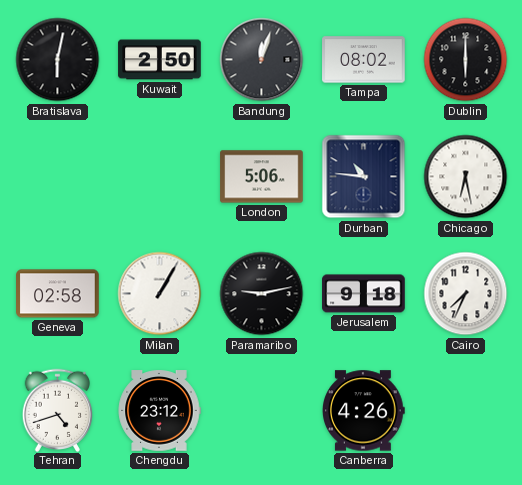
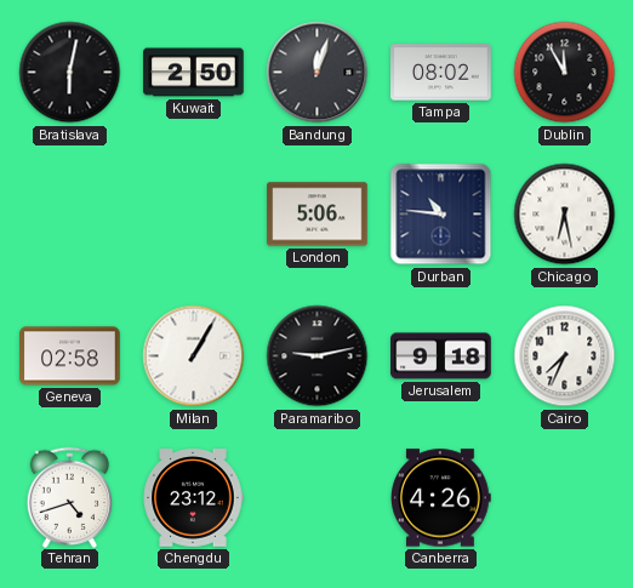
Dublin: 6:00 -> 11:55
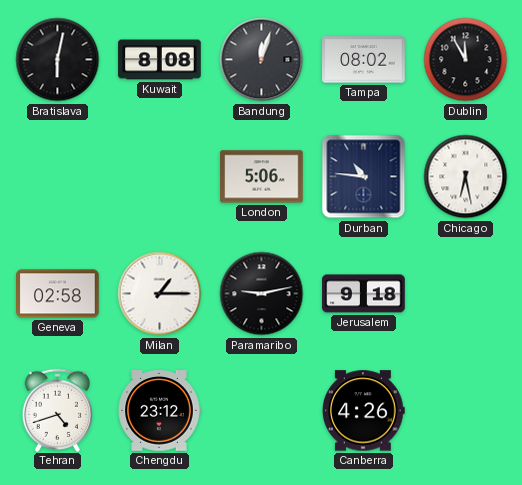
Kuwait: 2:50 -> 8:08
Milan: 1:05 -> 1:15
Cairo: 7:34 -> none
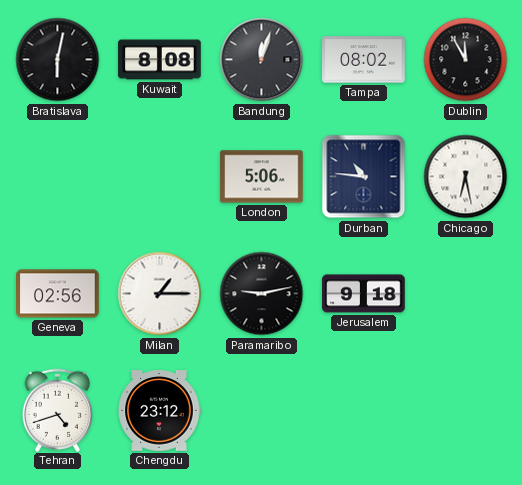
Geneva: 02:58 -> 02:56
Canberra: 4:26 -> none
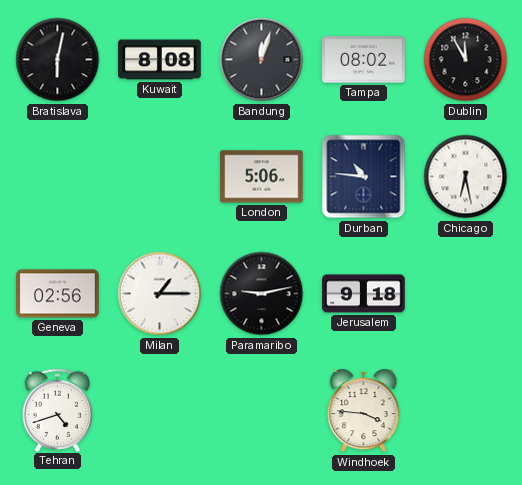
Chengdu: 23:12 -> none
Windhoek: none -> 3:46
